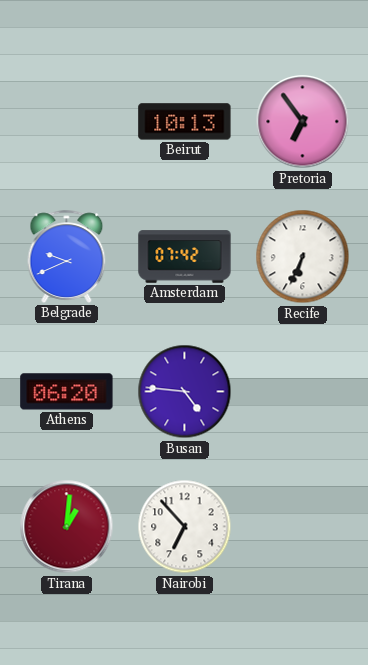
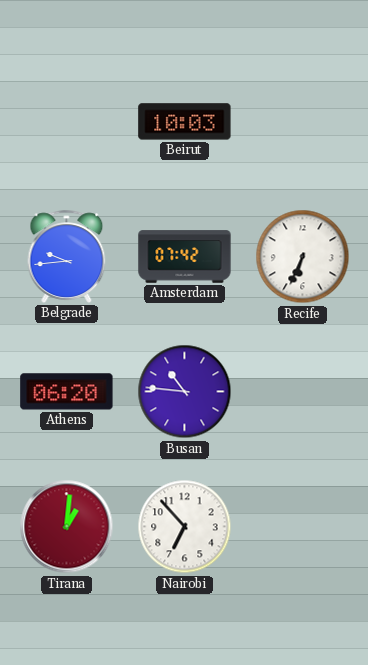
Beirut: 10:13 -> 10:03
Pretoria: 6:54 -> none
Belgrade: 9:41 -> 9:44
Busan: 4:46 -> 10:46
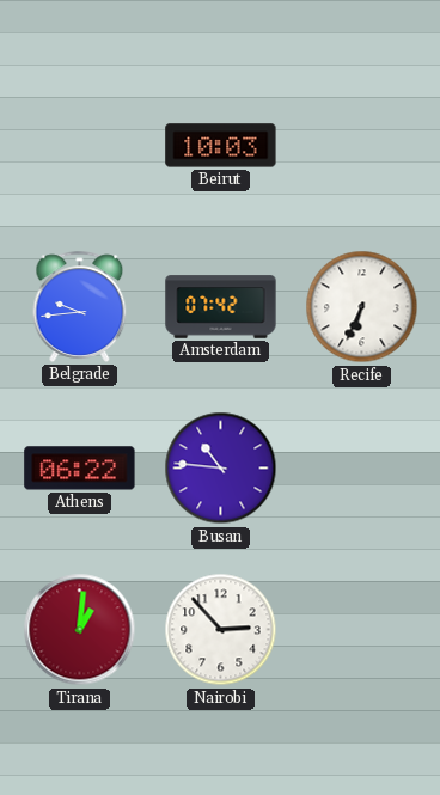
Athens: 06:20 -> 06:22
Nairobi: 6:53 -> 2:53
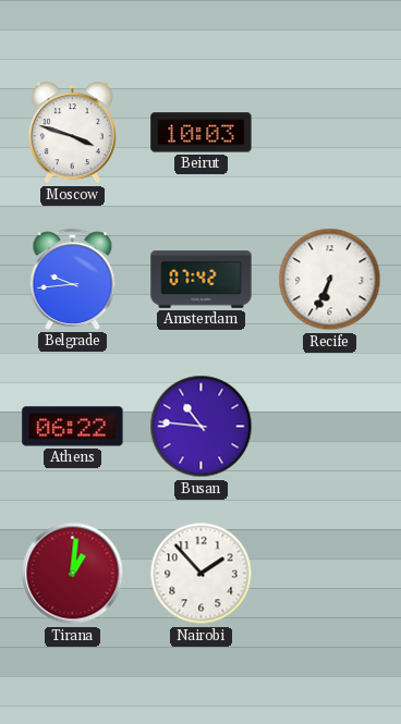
Moscow: none -> 3:48
Nairobi: 2:53 -> 1:53
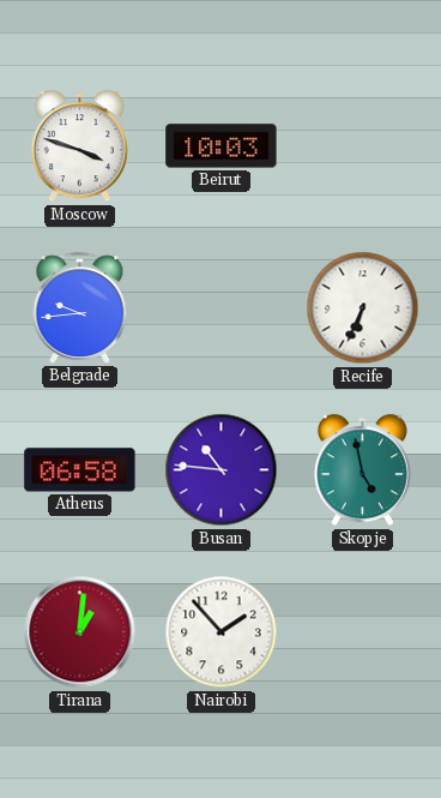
Amsterdam: 07:42 -> none
Athens: 06:22 -> 06:58
Skopje: none -> 4:58
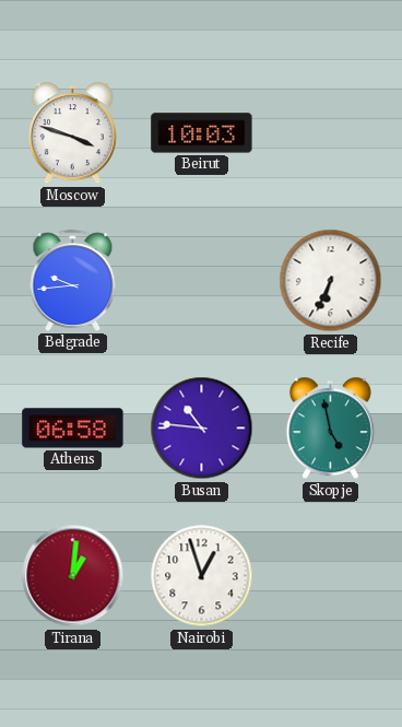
Nairobi: 1:53 -> 12:57
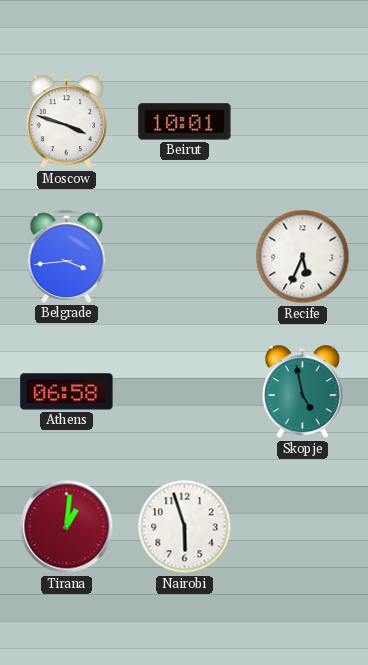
Beirut: 10:03 -> 10:01
Belgrade: 9:44 -> 3:44
Recife: 6:34 -> 5:34
Busan: 10:46 -> none
Nairobi: 12:57 -> 5:57
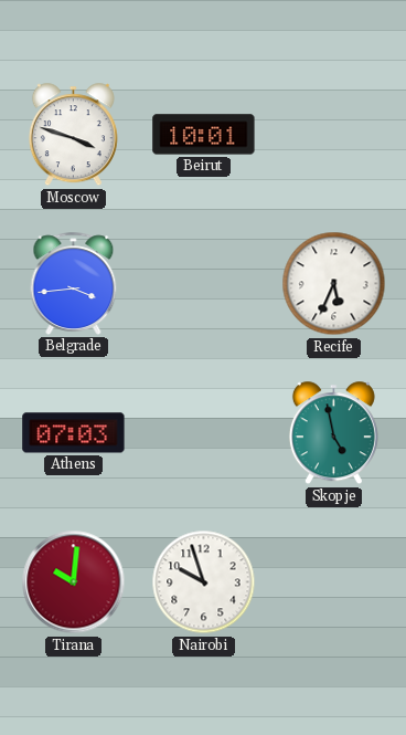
Athens: 06:58 -> 07:03
Tirana: 1:01 -> 10:01
Nairobi: 5:57 -> 9:57
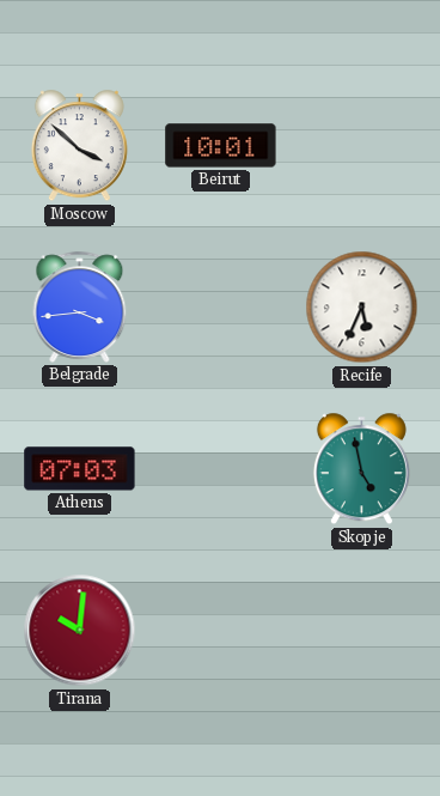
Moscow: 3:48 -> 3:52
Nairobi: 9:57 -> none
